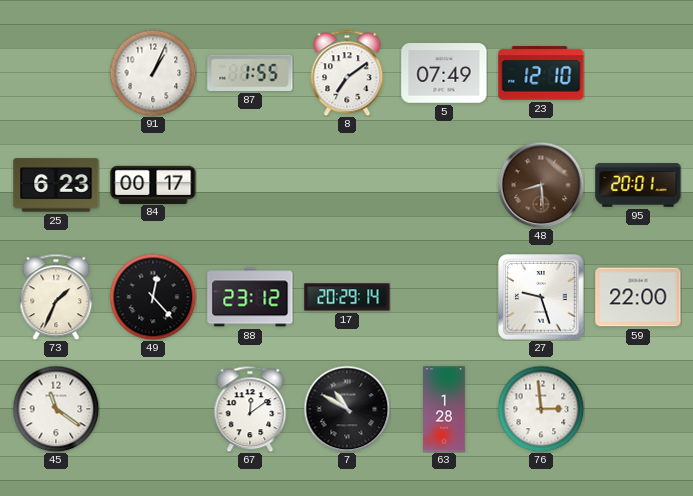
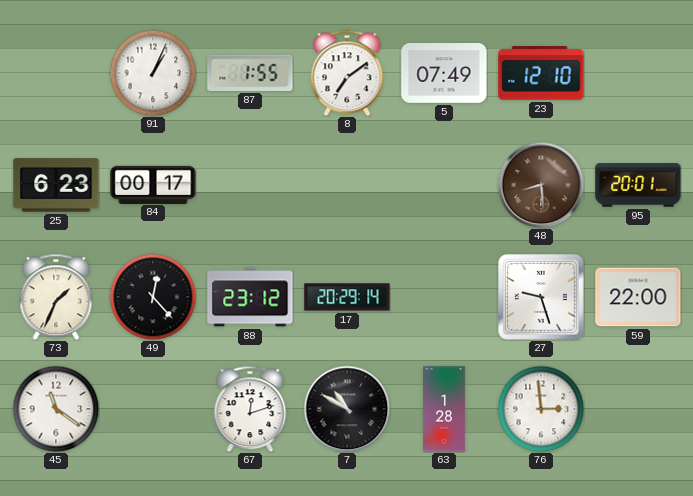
67: 12:09 -> 12:12
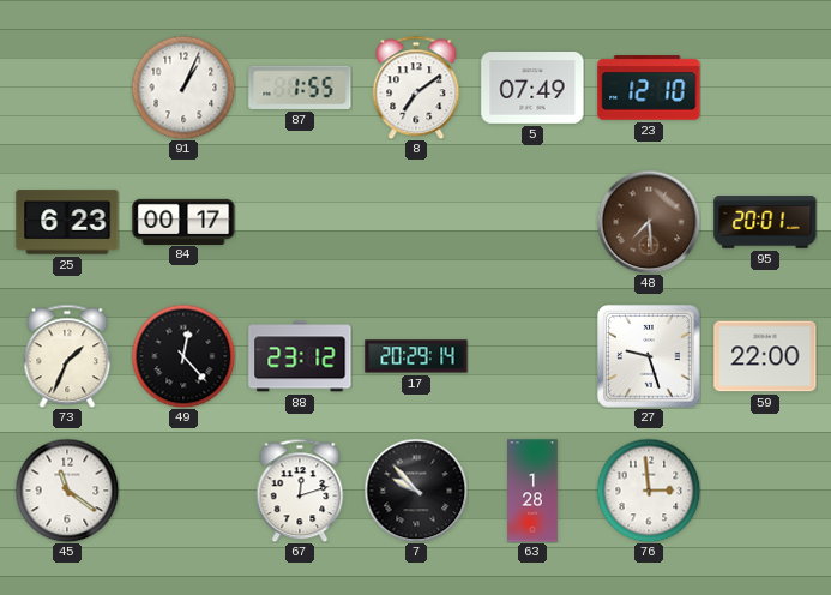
48: 8:29 -> 7:29
7: 10:50 -> 9:53
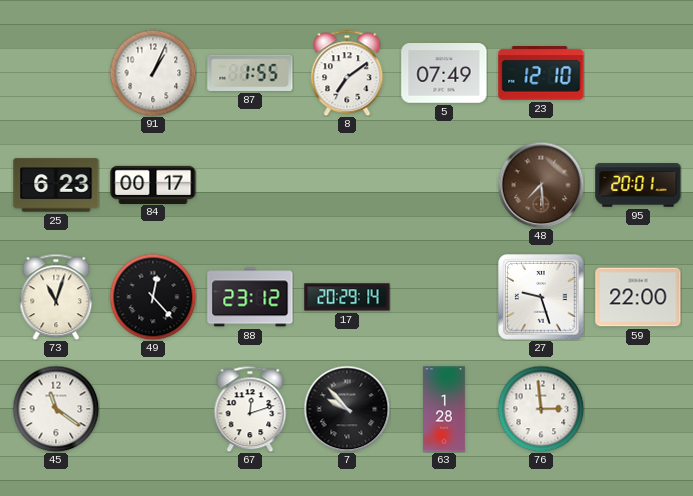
73: 1:34 -> 11:03
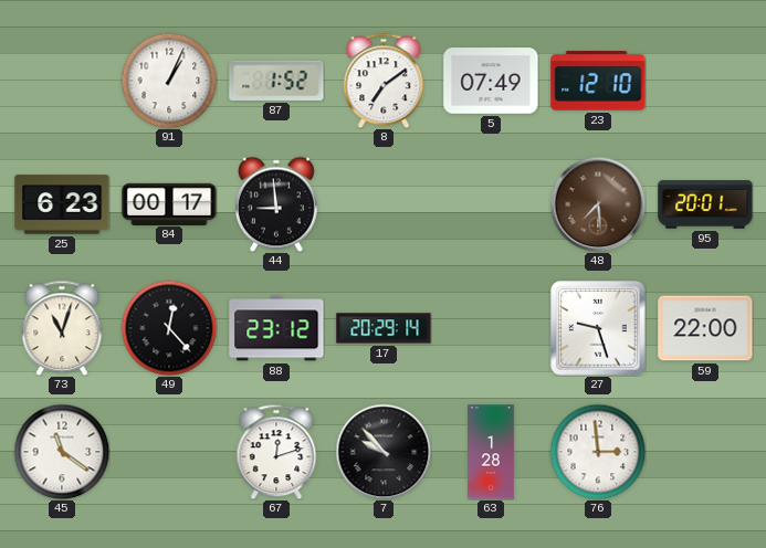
87: 1:55 -> 1:52
44: none -> 8:59
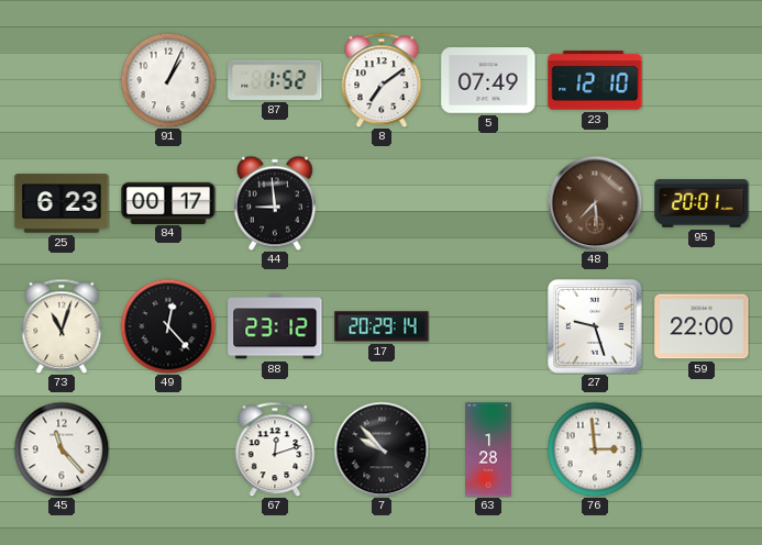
45: 11:21 -> 11:23
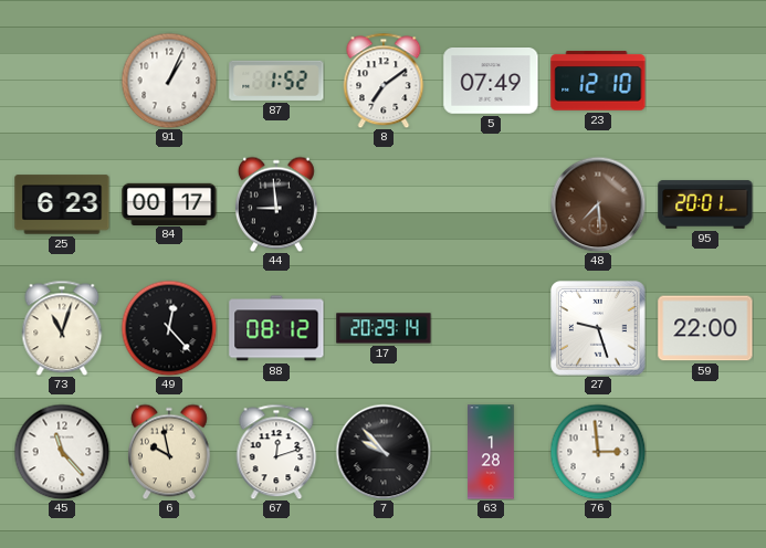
88: 23:12 -> 08:12
6: none -> 9:58
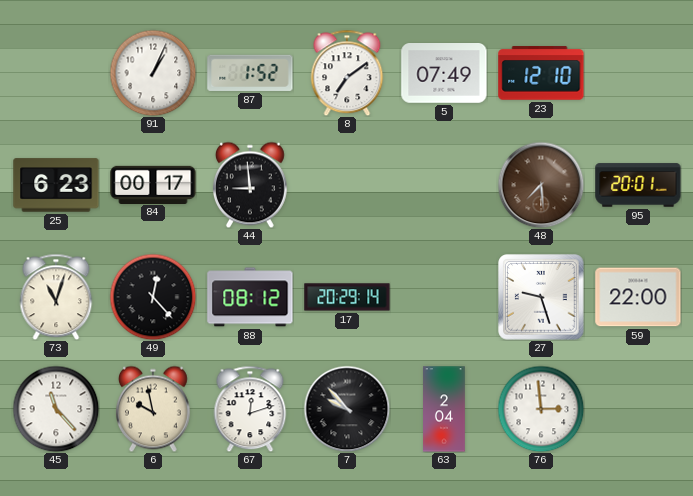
63: 1:28 -> 2:04
